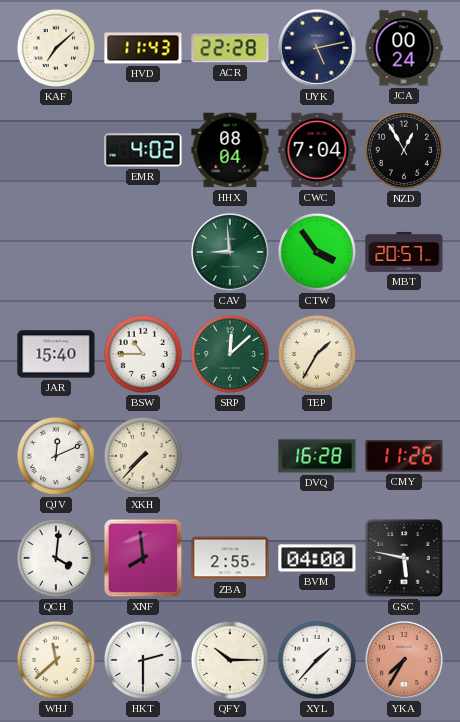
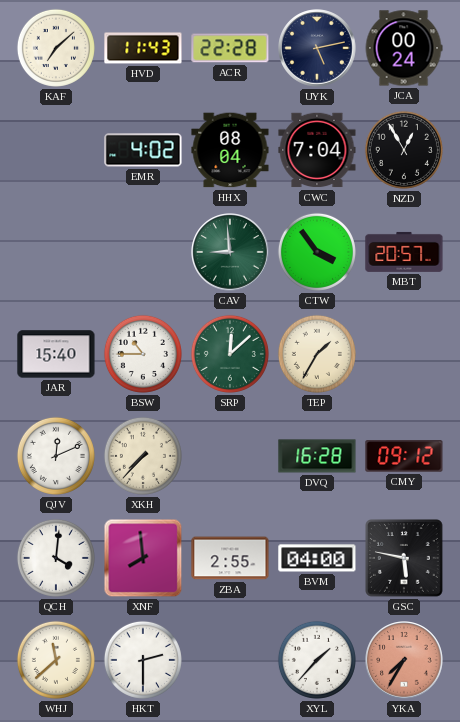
CMY: 11:26 -> 09:12
QFY: 10:15 -> none
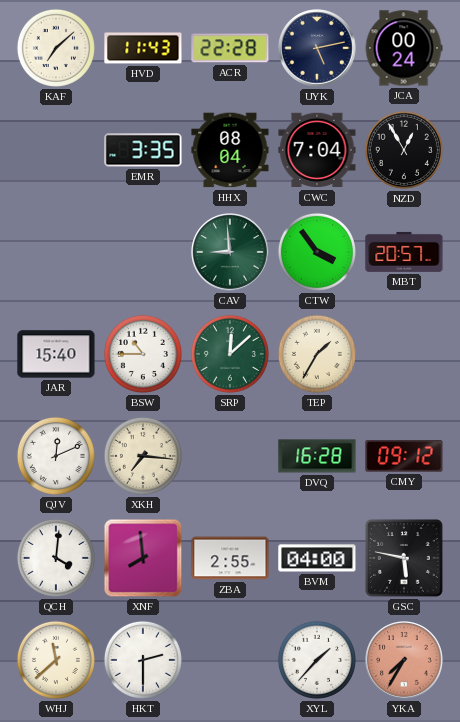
EMR: 4:02 -> 3:35
XKH: 7:37 -> 7:16
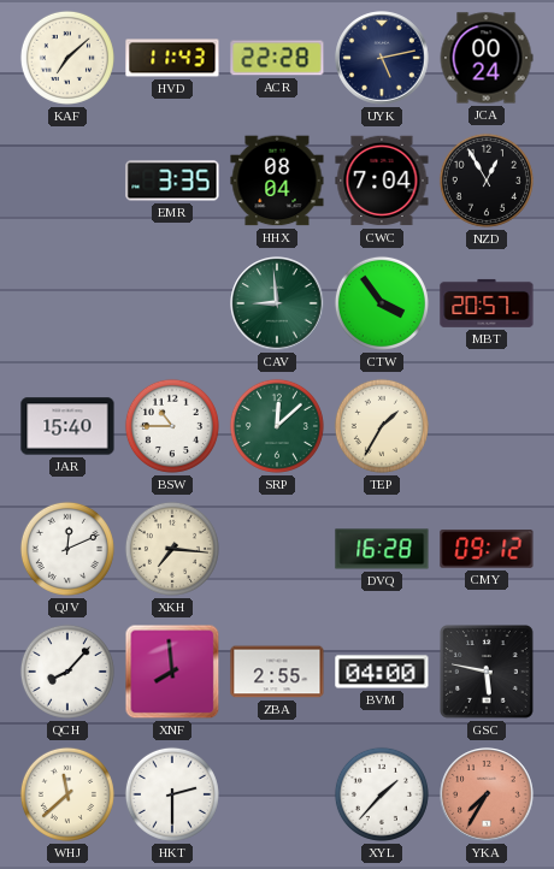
QCH: 4:01 -> 8:07
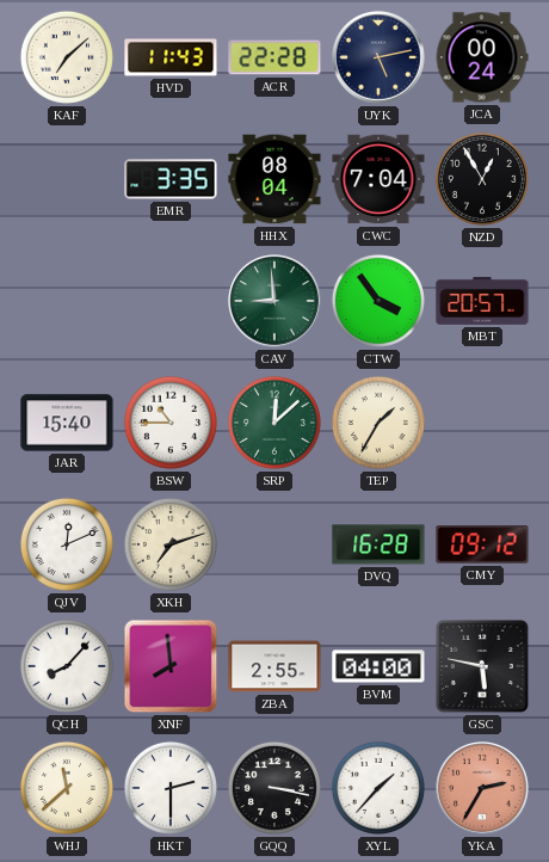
XKH: 7:16 -> 7:12
GQQ: none -> 3:17
YKA: 7:35 -> 2:35
